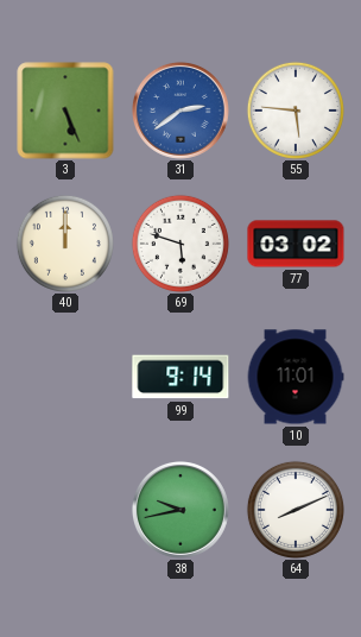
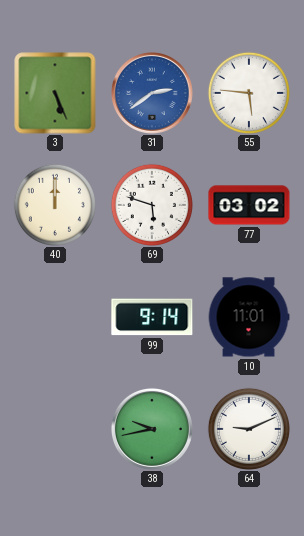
64: 8:11 -> 9:11
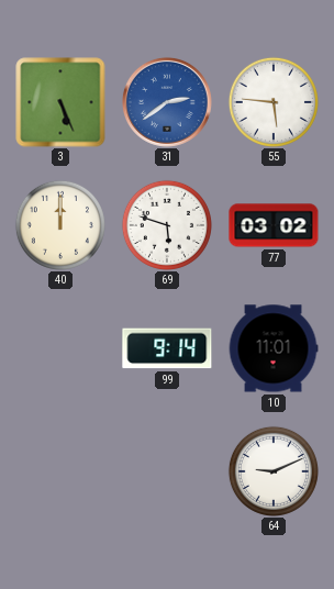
38: 9:43 -> none
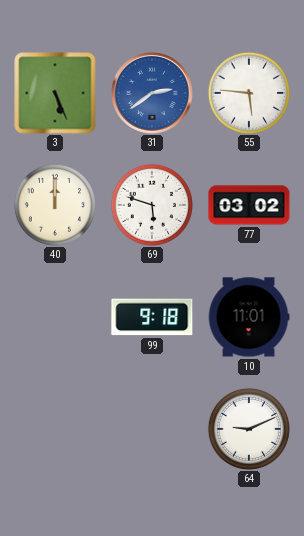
99: 9:14 -> 9:18
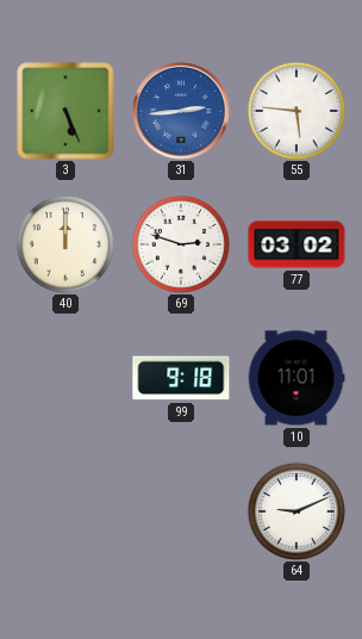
31: 2:39 -> 2:44
69: 5:48 -> 2:48
